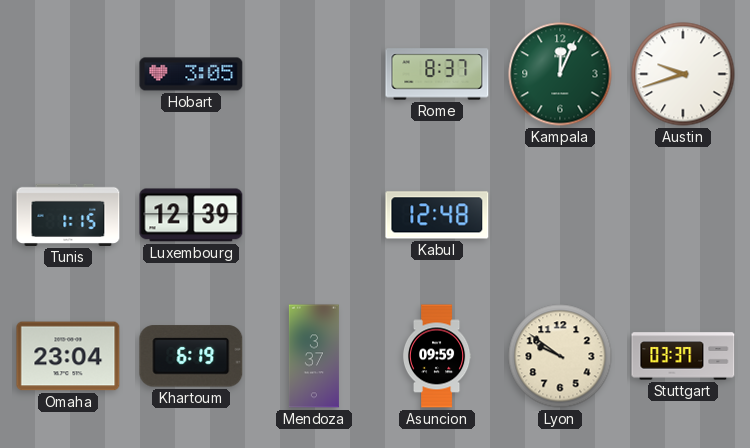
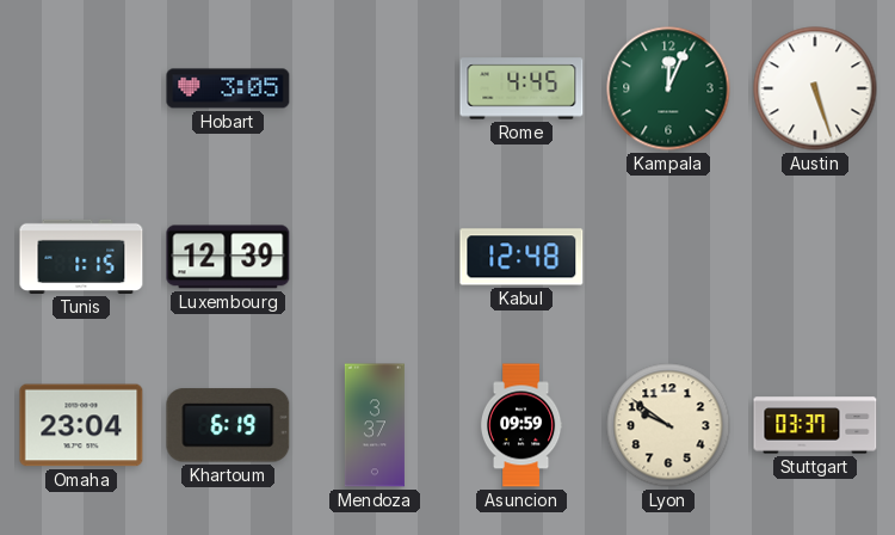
Rome: 8:37 -> 4:45
Austin: 9:42 -> 5:27
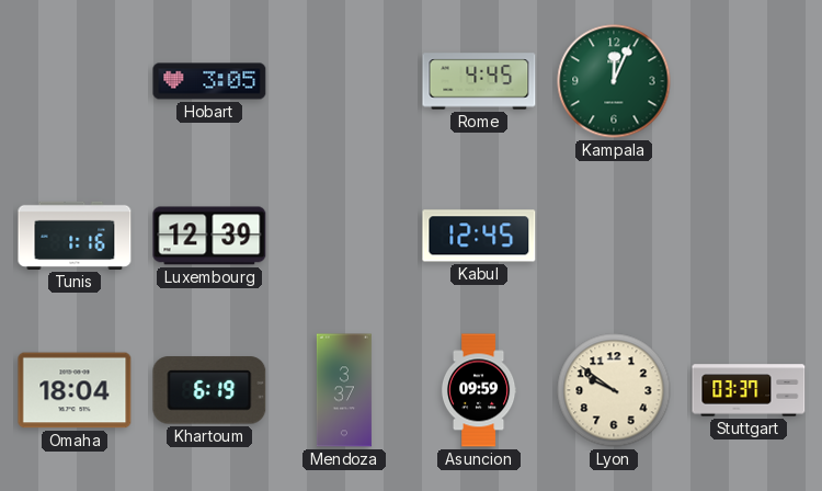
Austin: 5:27 -> none
Tunis: 1:15 -> 1:16
Kabul: 12:48 -> 12:45
Omaha: 23:04 -> 18:04
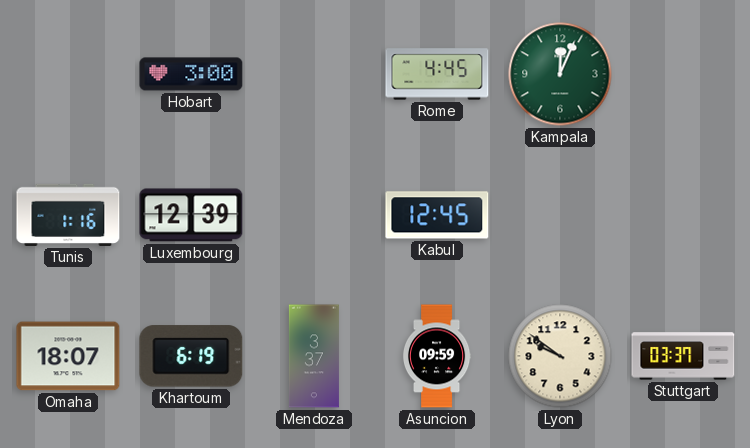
Hobart: 3:05 -> 3:00
Omaha: 18:04 -> 18:07
